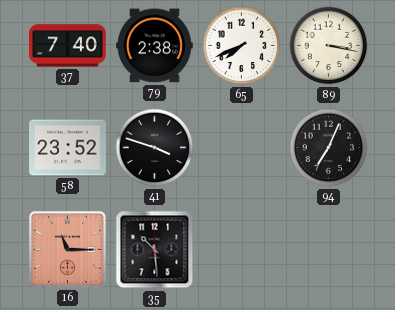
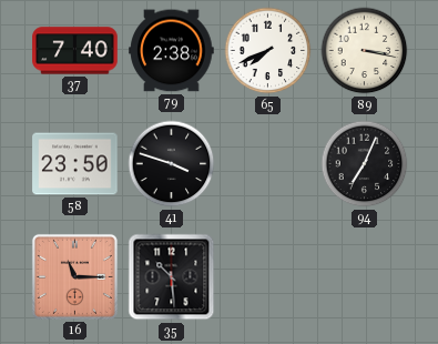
58: 23:52 -> 23:50
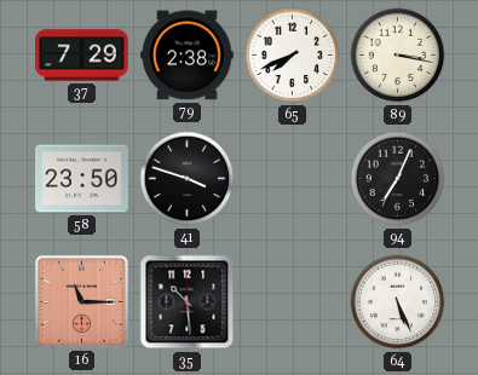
37: 7:40 -> 7:29
64: none -> 5:26
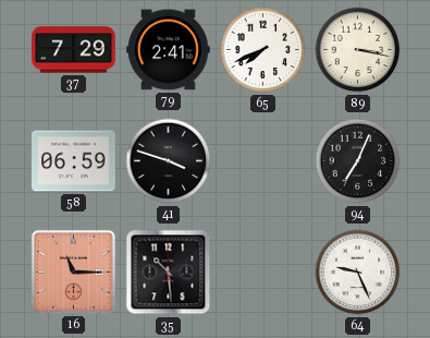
79: 2:38 -> 2:41
58: 23:50 -> 06:59
64: 5:26 -> 9:26
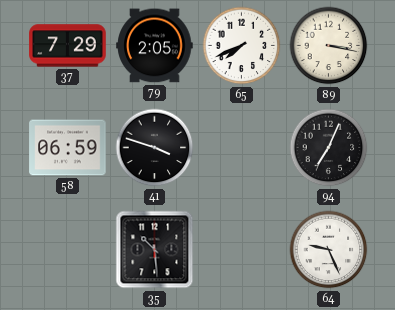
79: 2:41 -> 2:05
16: 11:15 -> none
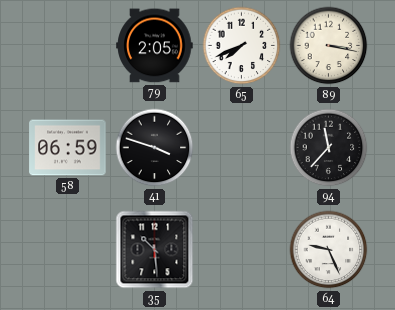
37: 7:29 -> none
94: 7:04 -> 11:37
